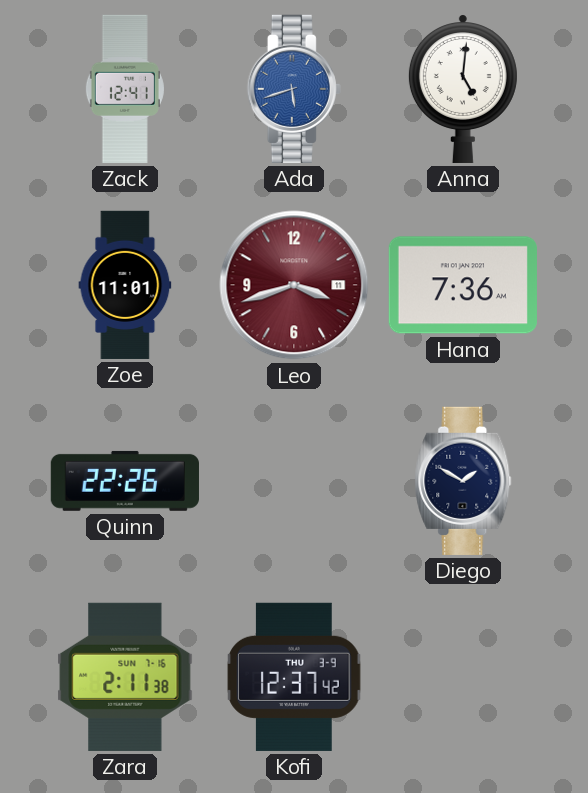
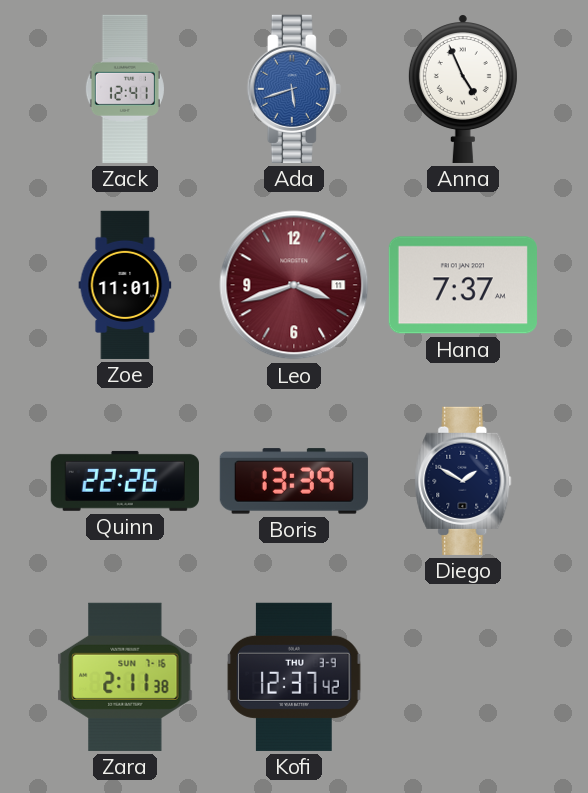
Anna: 5:01 -> 4:56
Hana: 7:36 -> 7:37
Boris: none -> 13:39
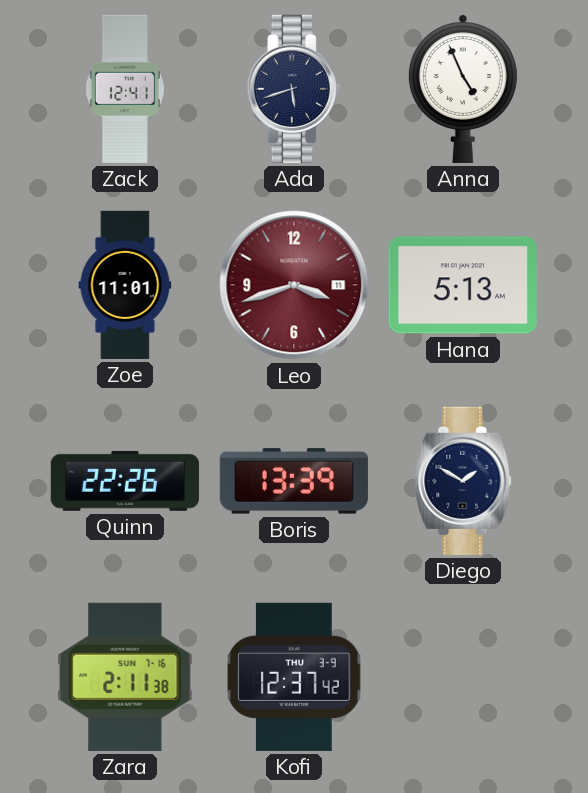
Ada dial: blue -> navy
Hana: 7:37 -> 5:13
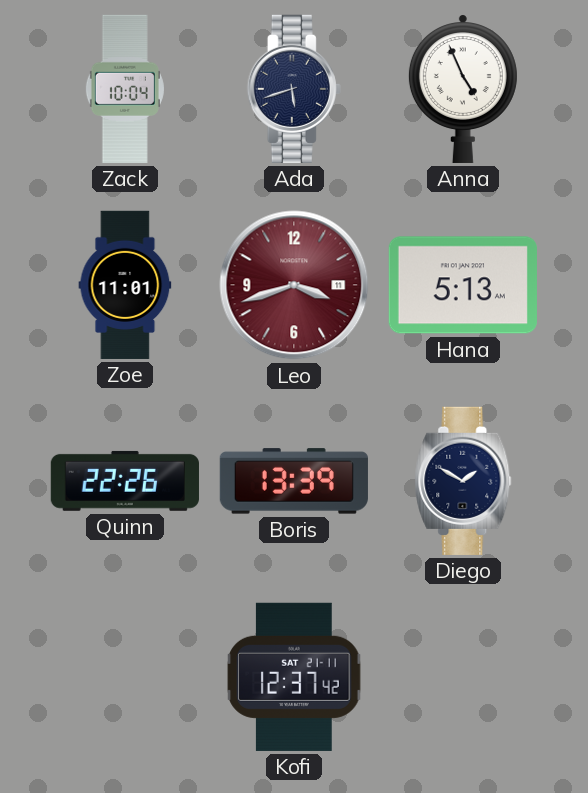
Zack: 12:41 -> 10:04
Zara: 2:11 -> none
Kofi date: THU 3-9 -> SAT 21-11
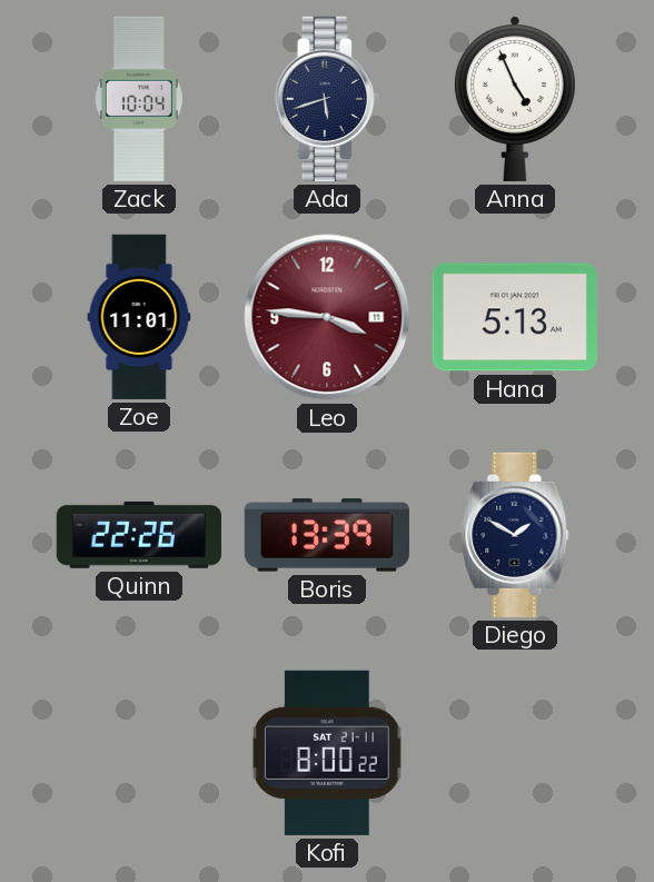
Leo: 3:42 -> 3:46
Kofi: 12:37 -> 8:00
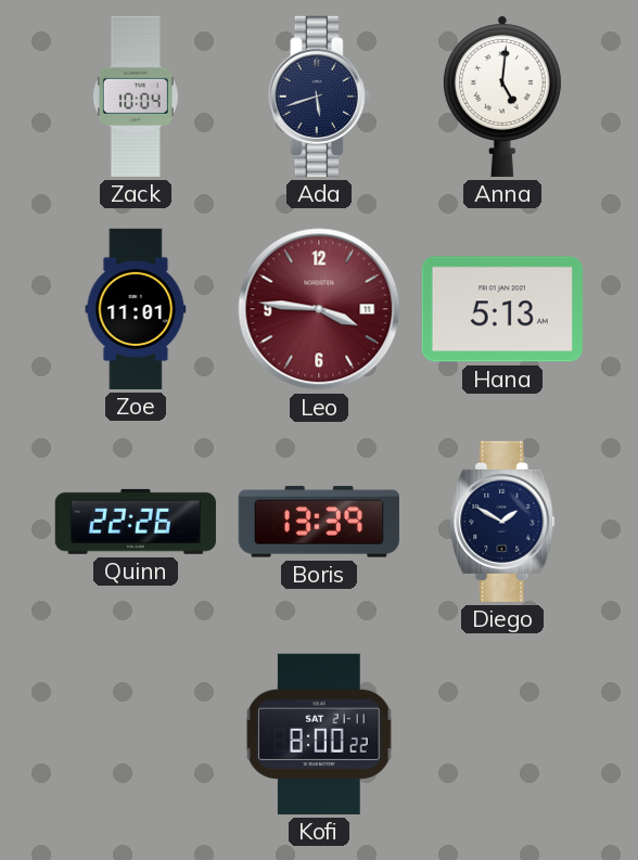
Anna: 4:56 -> 5:01
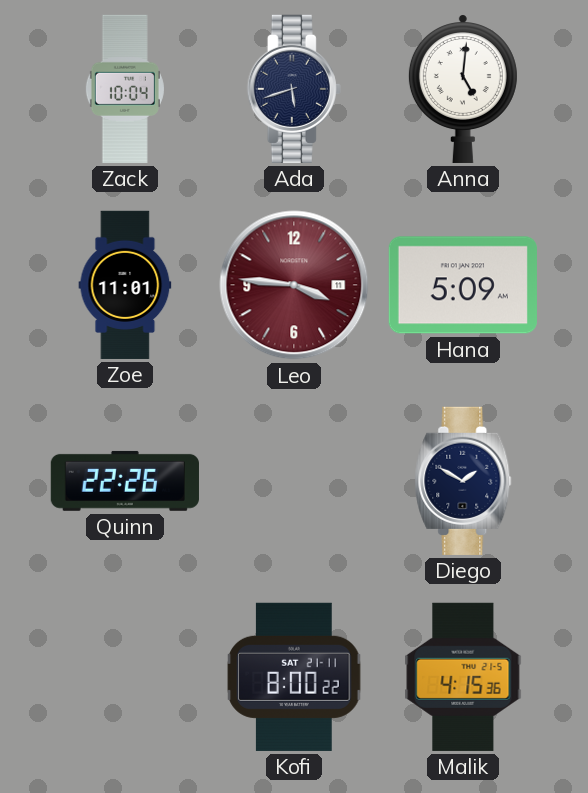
Hana: 5:13 -> 5:09
Boris: 13:39 -> none
Malik: none -> 4:15
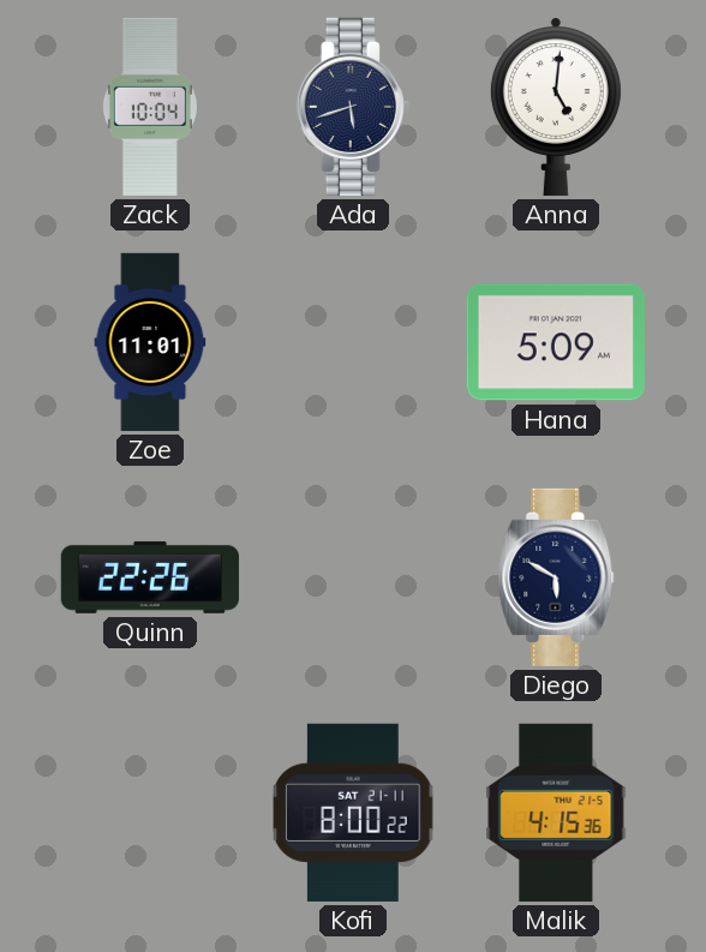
Leo: 3:46 -> none
Diego: 1:50 -> 5:50
